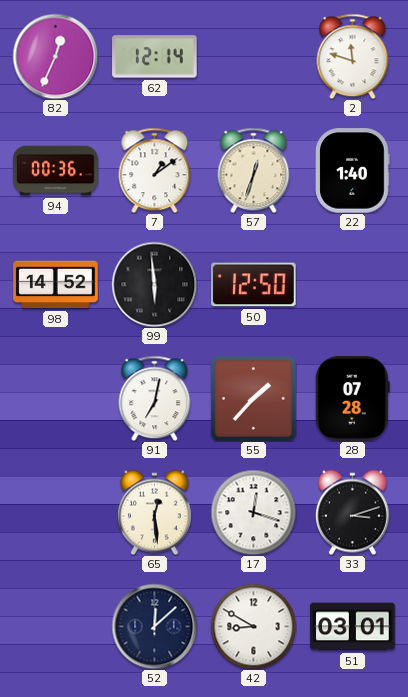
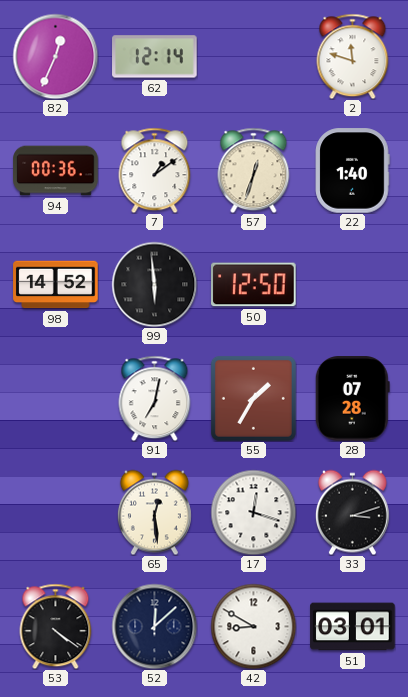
55: 1:37 -> 1:35
53: none -> 4:21
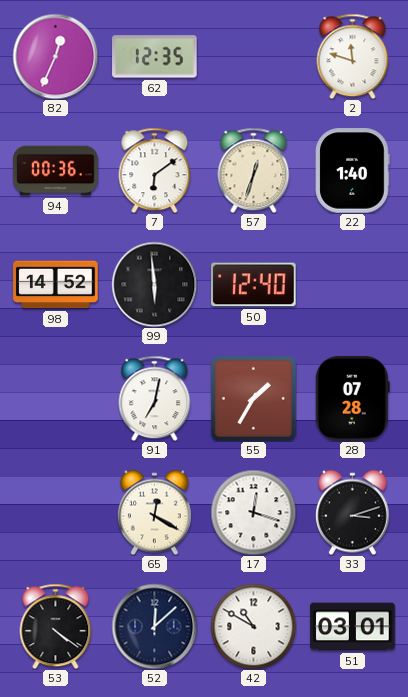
62: 12:14 -> 12:35
7: 1:09 -> 6:09
50: 12:50 -> 12:40
65: 12:29 -> 12:20
42: 8:50 -> 10:50
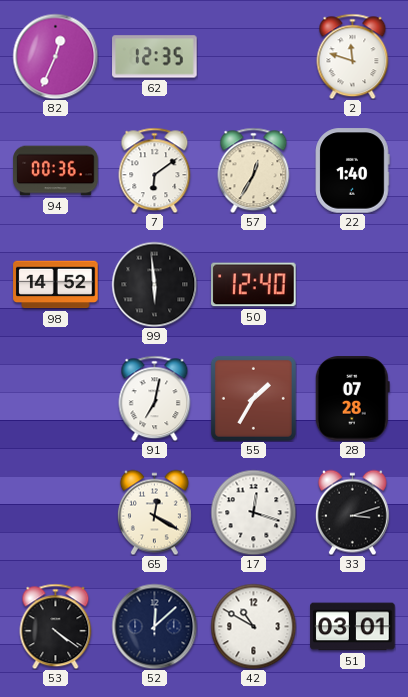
57: 12:33 -> 12:35
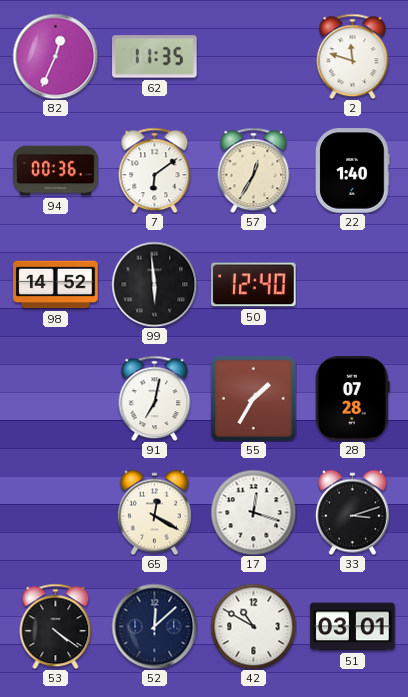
62: 12:35 -> 11:35
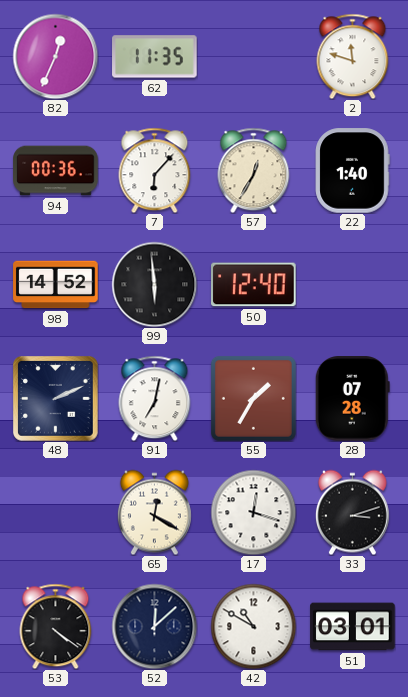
7: 6:09 -> 6:07
48: none -> 2:11
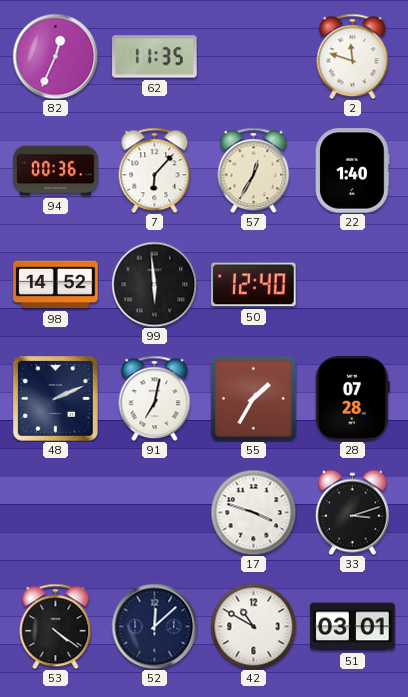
65: 12:20 -> none
17: 12:18 -> 3:48
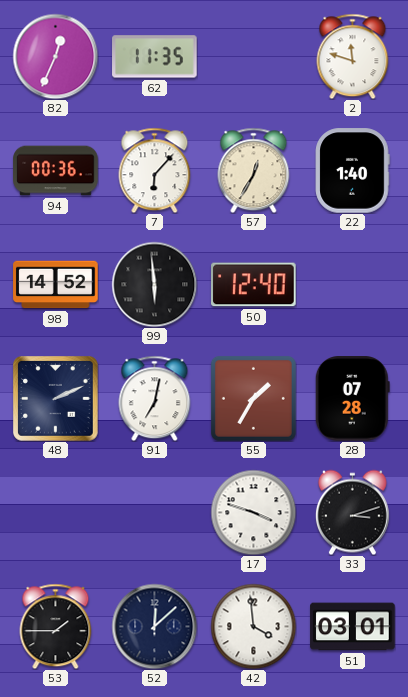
53: 4:21 -> 1:45
42: 10:50 -> 3:59
